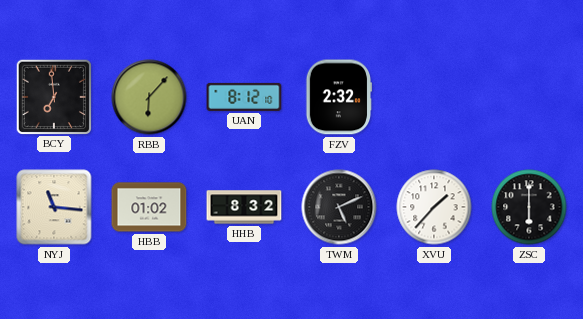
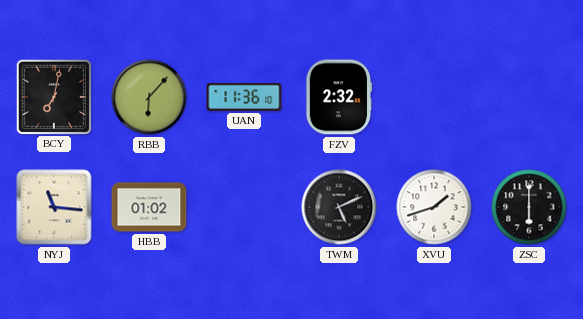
BCY: 6:59 -> 7:02
UAN: 8:12 -> 11:36
HHB: 8:32 -> none
XVU: 1:37 -> 1:42
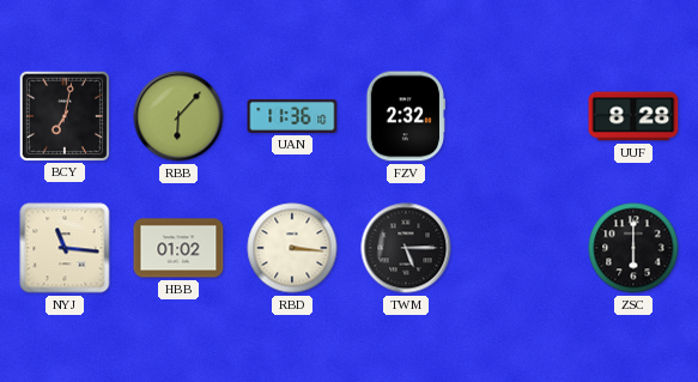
UUF: none -> 8:28
RBD: none -> 3:16
TWM: 5:11 -> 5:15
XVU: 1:42 -> none
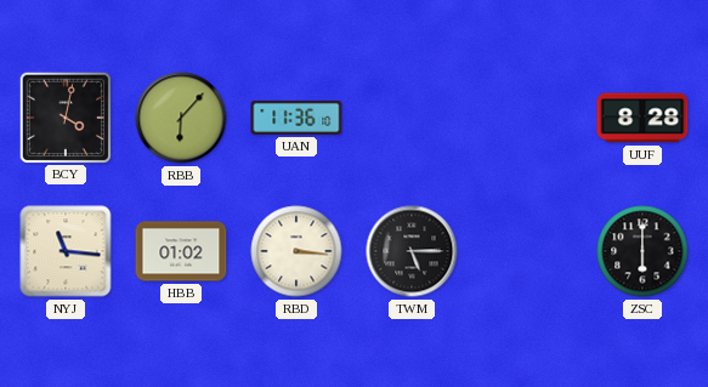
BCY: 7:02 -> 4:02
FZV: 2:32 -> none
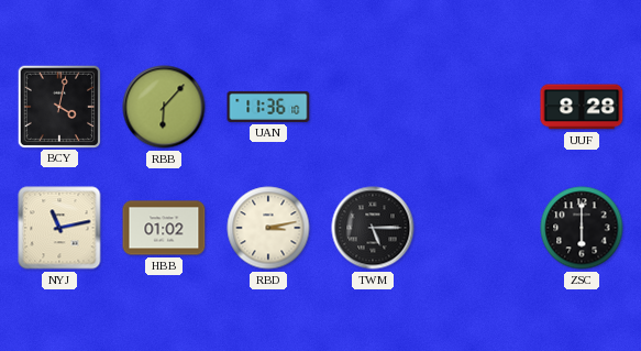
NYJ: 11:16 -> 11:13
RBD: 3:16 -> 3:13
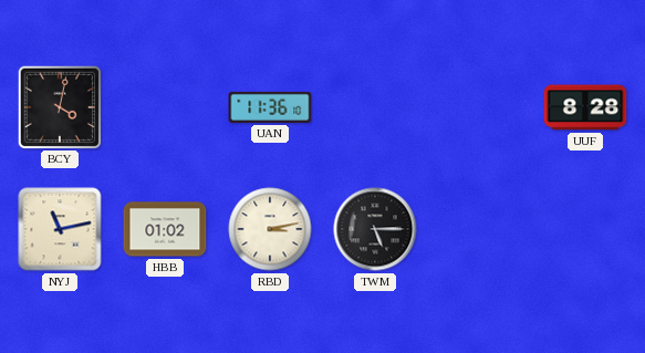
RBB: 6:07 -> none
ZSC: 6:00 -> none
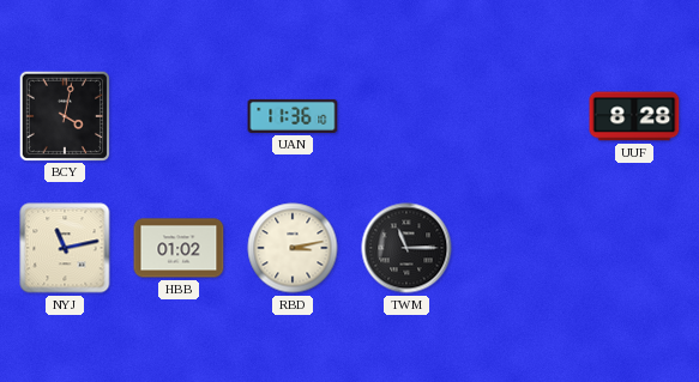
TWM: 5:15 -> 11:15
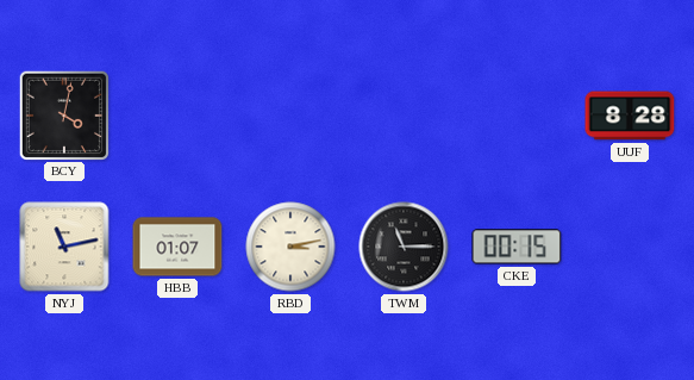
UAN: 11:36 -> none
HBB: 01:02 -> 01:07
CKE: none -> 00:15
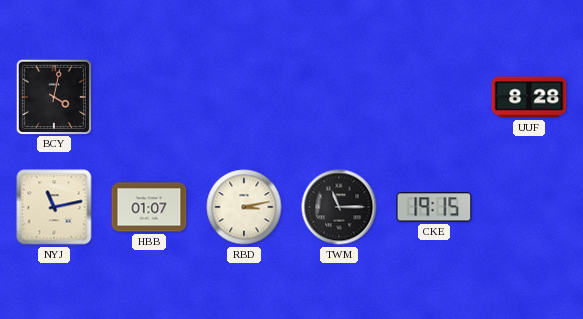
CKE: 00:15 -> 19:15
